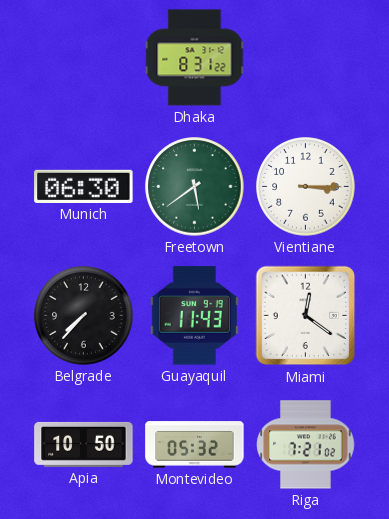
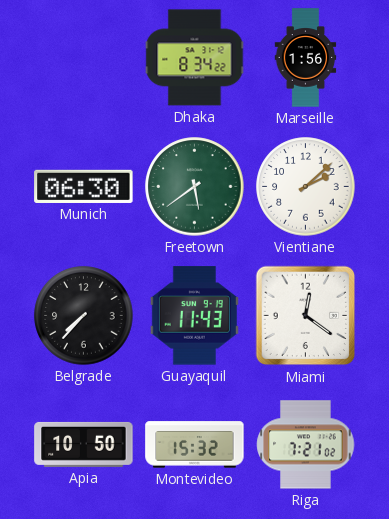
Dhaka: 8:31 -> 8:34
Marseille: none -> 1:56
Vientiane: 3:15 -> 2:08
Montevideo: 05:32 -> 15:32
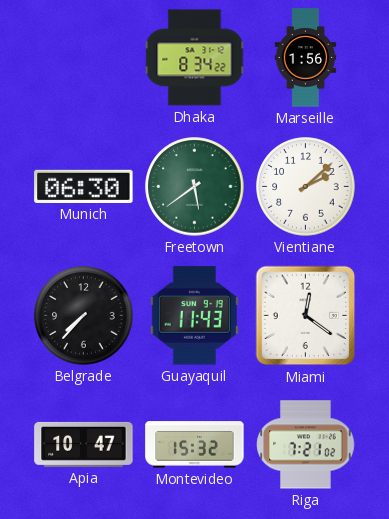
Apia: 10:50 -> 10:47
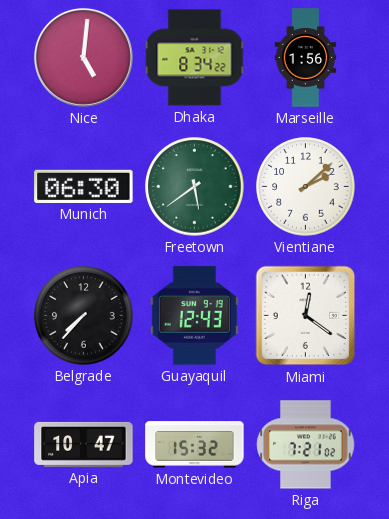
Nice: none -> 5:01
Guayaquil: 11:43 -> 12:43
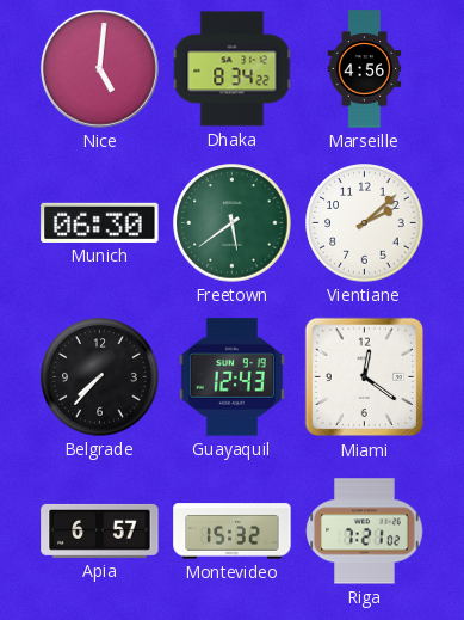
Marseille: 1:56 -> 4:56
Apia: 10:47 -> 6:57
